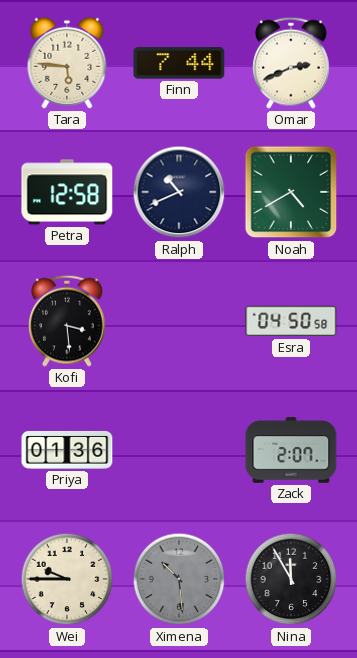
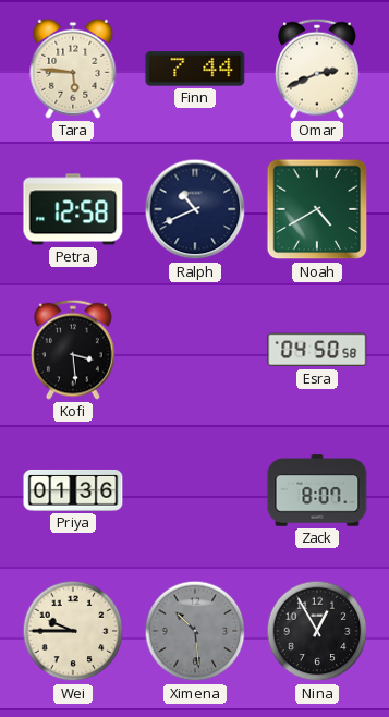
Zack: 2:07 -> 8:07
Nina: 11:55 -> 12:55
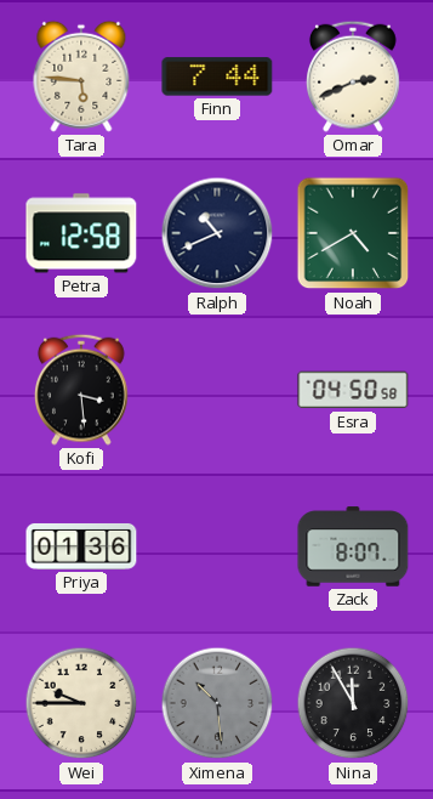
Nina: 12:55 -> 11:55
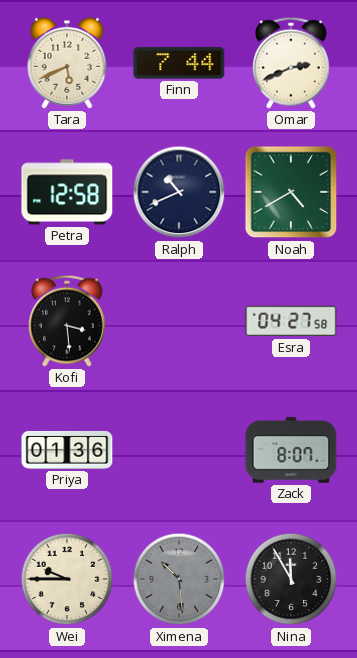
Tara: 5:46 -> 5:41
Esra: 04:50 -> 04:27
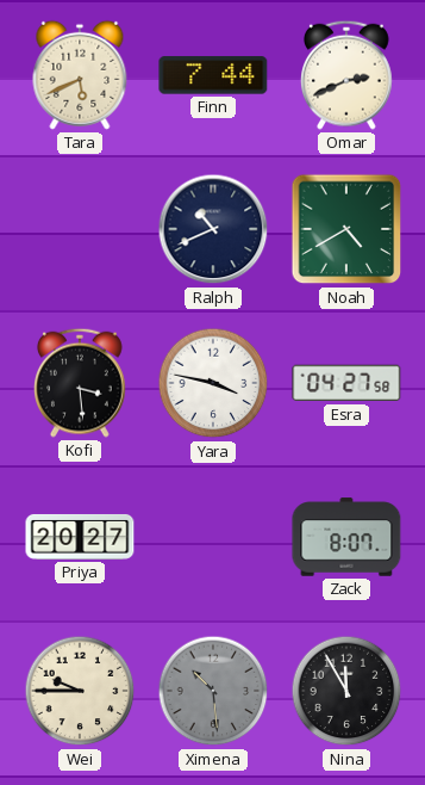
Petra: 12:58 -> none
Yara: none -> 3:47
Priya: 01:36 -> 20:27
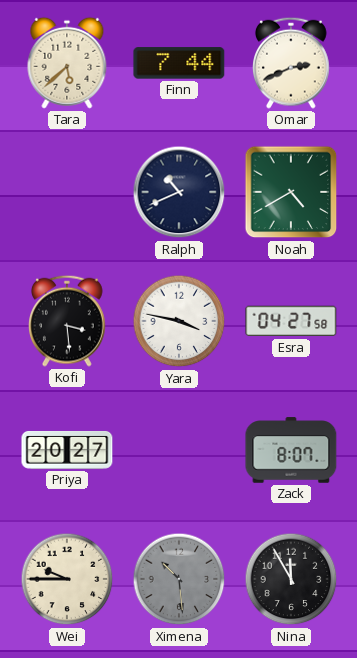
Tara: 5:41 -> 5:38
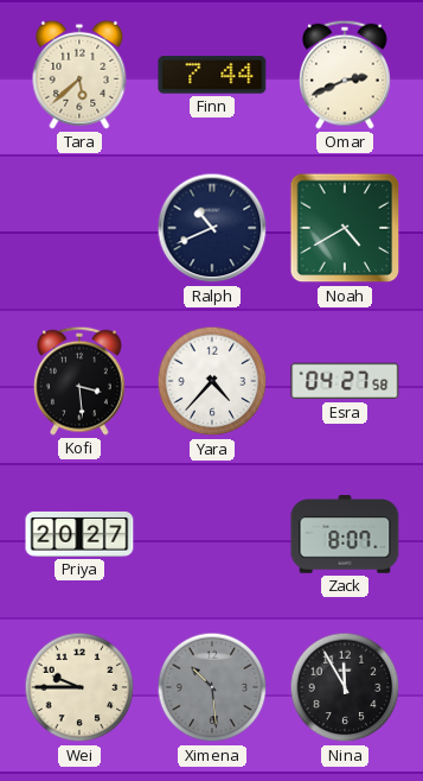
Yara: 3:47 -> 4:37
